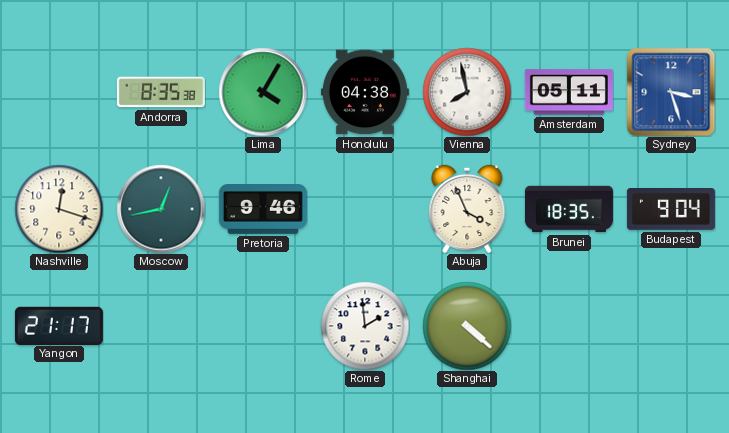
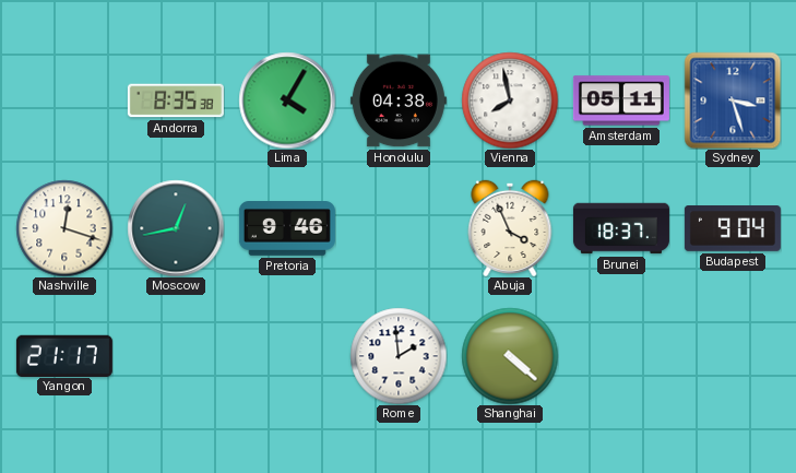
Brunei: 18:35 -> 18:37
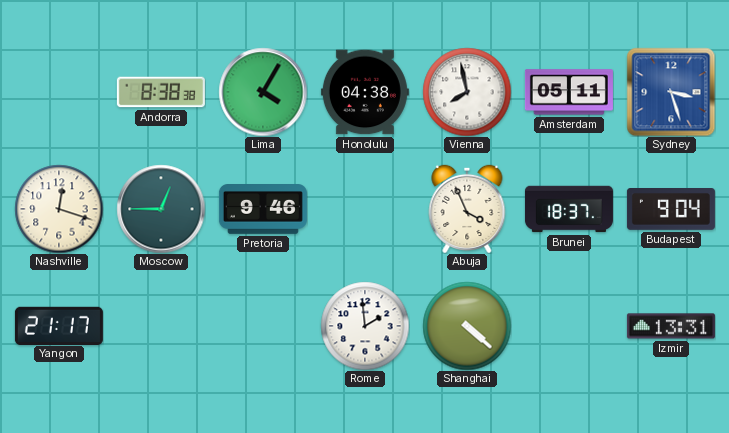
Andorra: 8:35 -> 8:38
Moscow: 12:43 -> 12:45
Izmir: none -> 13:31
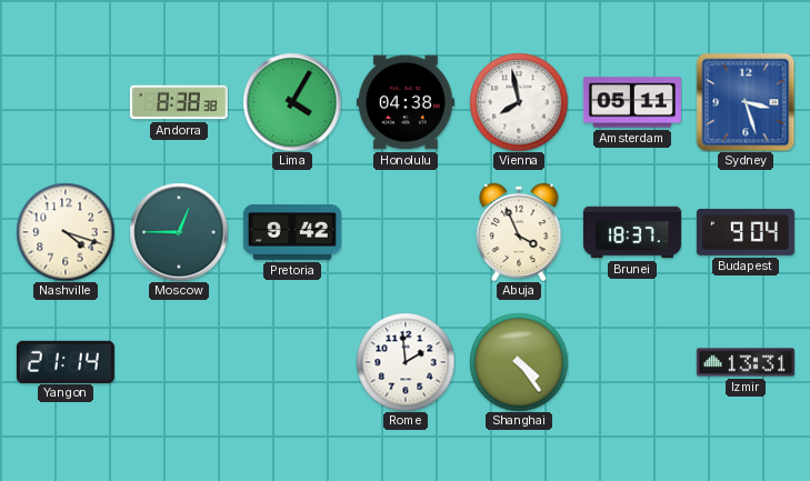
Nashville: 12:18 -> 4:18
Pretoria: 9:46 -> 9:42
Yangon: 21:17 -> 21:14
Shanghai: 4:22 -> 4:24
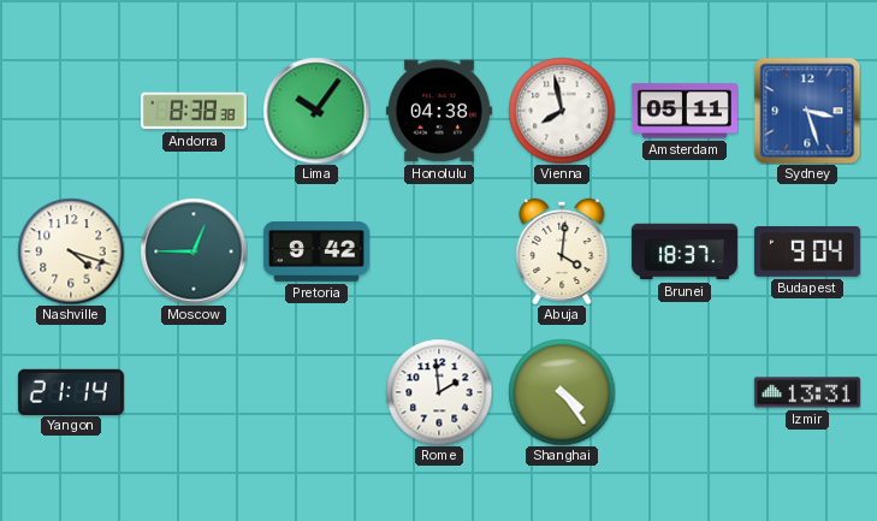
Lima: 4:05 -> 10:06
Abuja: 3:56 -> 4:01
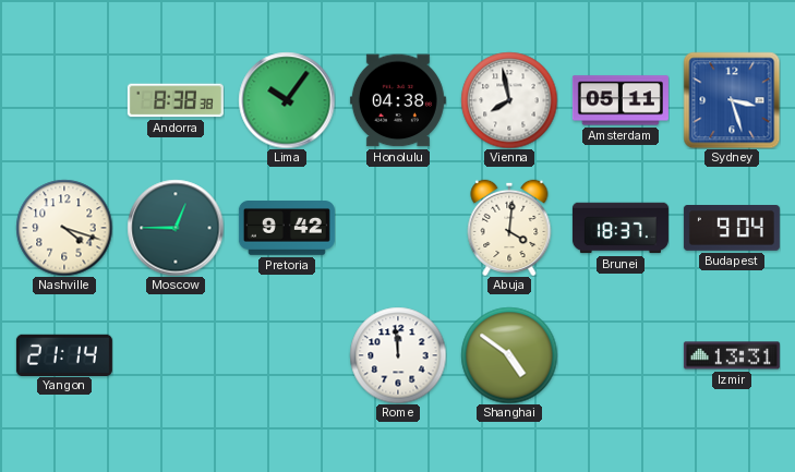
Rome: 1:59 -> 11:59
Shanghai: 4:24 -> 4:51
